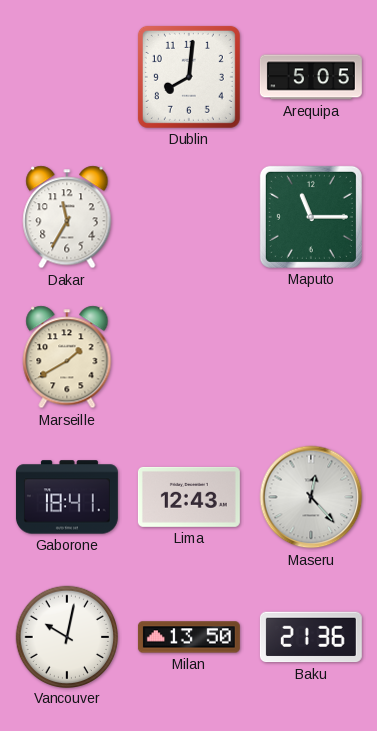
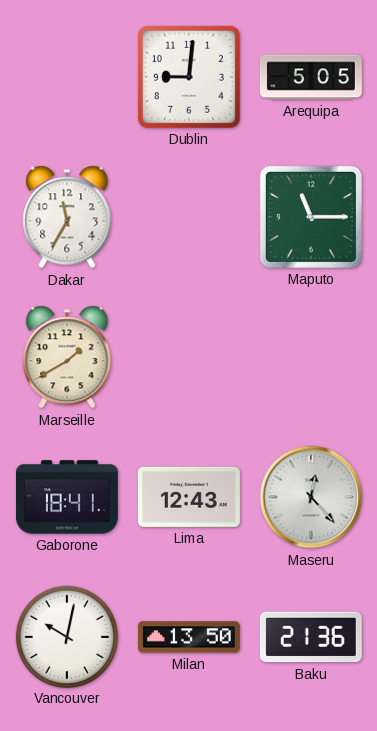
Dublin: 8:01 -> 9:01
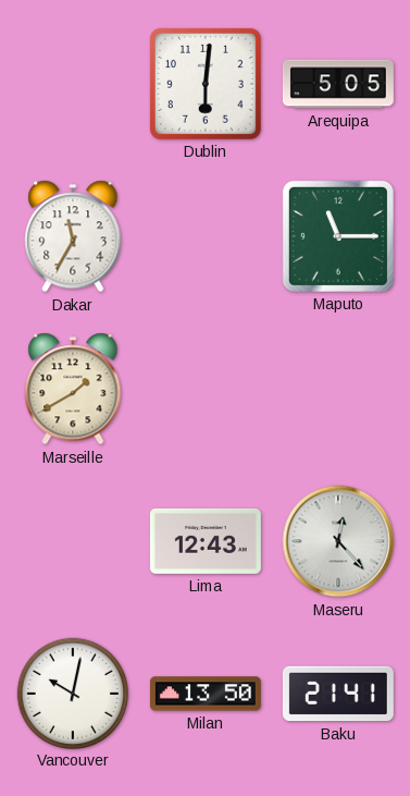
Dublin: 9:01 -> 6:01
Gaborone: 18:41 -> none
Baku: 21:36 -> 21:41
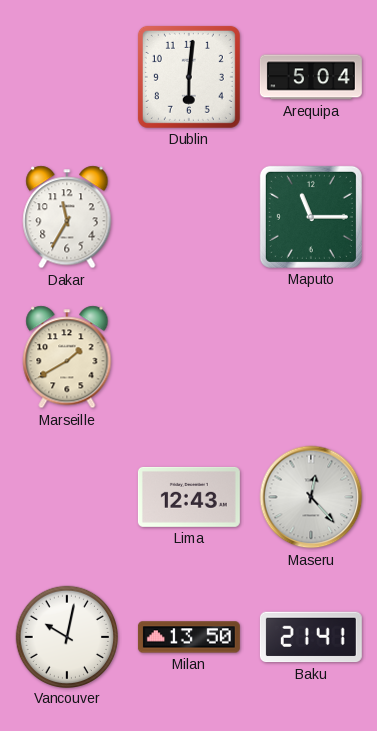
Arequipa: 5:05 -> 5:04
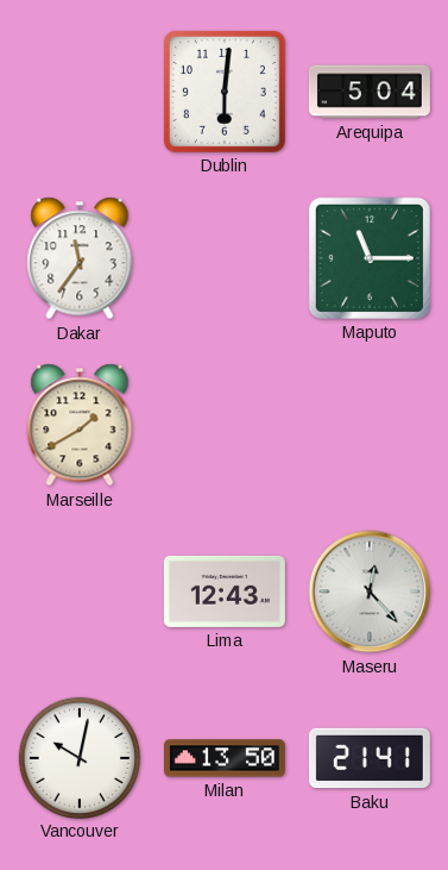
Dakar: 11:35 -> 11:36
